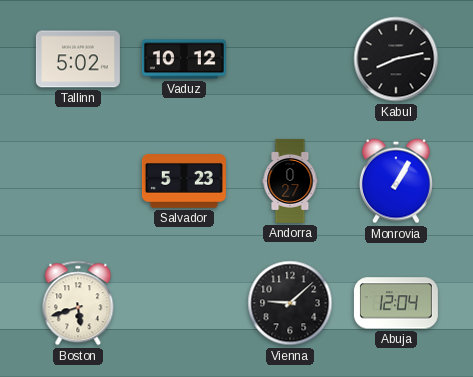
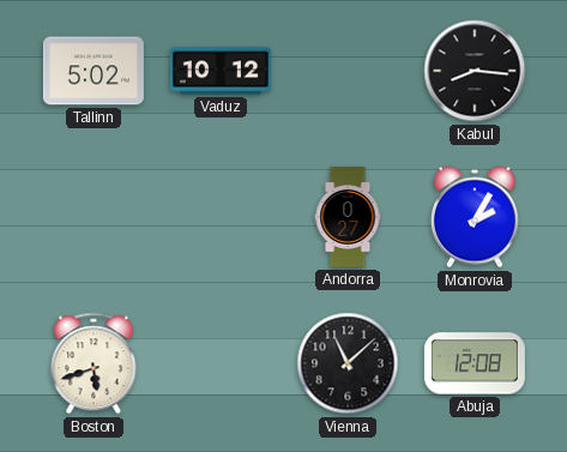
Kabul: 8:13 -> 8:16
Salvador: 5:23 -> none
Monrovia: 1:05 -> 2:05
Vienna: 9:08 -> 11:08
Abuja: 12:04 -> 12:08
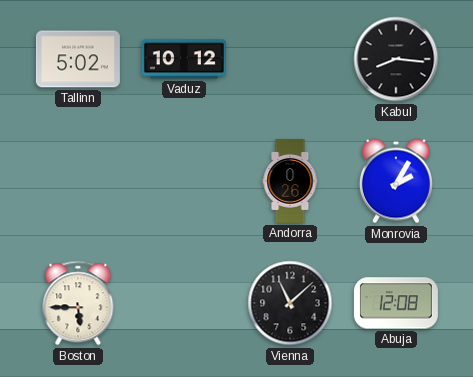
Andorra: 0:27 -> 0:26
Boston: 5:42 -> 5:45
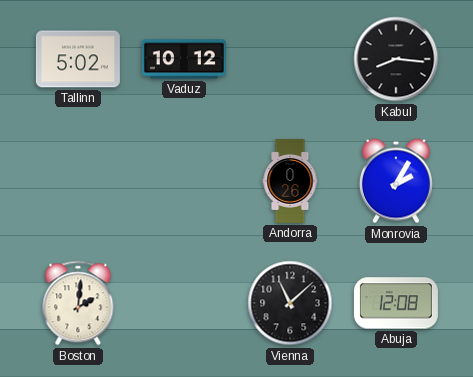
Boston: 5:45 -> 2:01
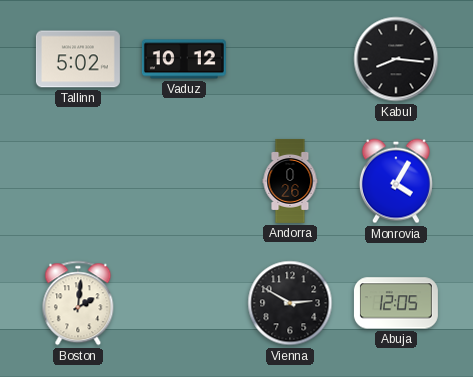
Monrovia: 2:05 -> 4:05
Vienna: 11:08 -> 2:50
Abuja: 12:08 -> 12:05
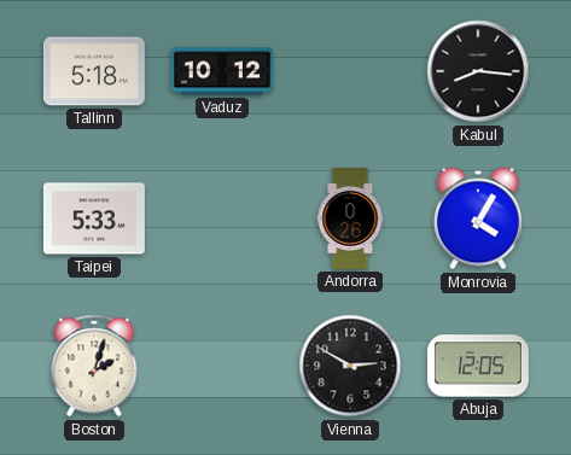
Tallinn: 5:02 -> 5:18
Taipei: none -> 5:33
Boston: 2:01 -> 2:03
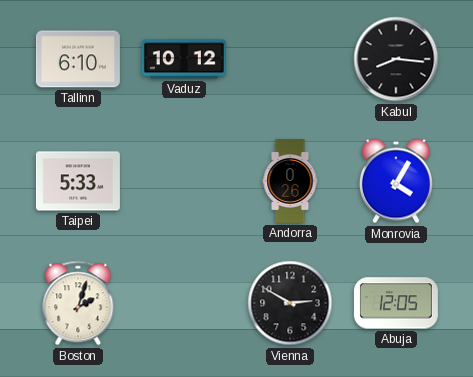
Tallinn: 5:18 -> 6:10
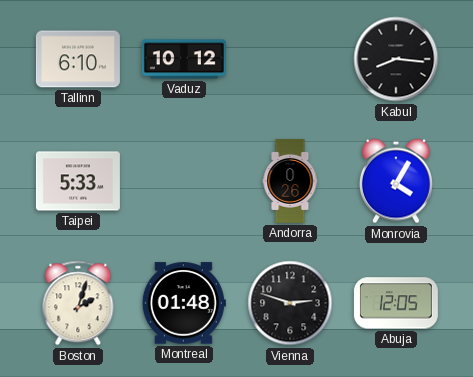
Montreal: none -> 01:48
Vienna: 2:50 -> 2:48
